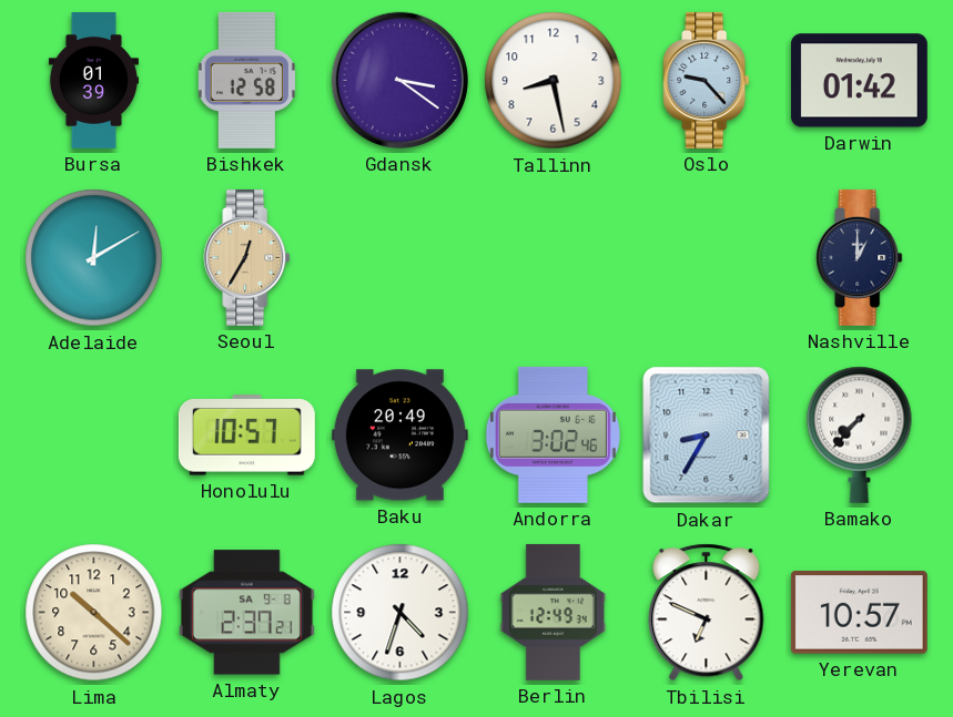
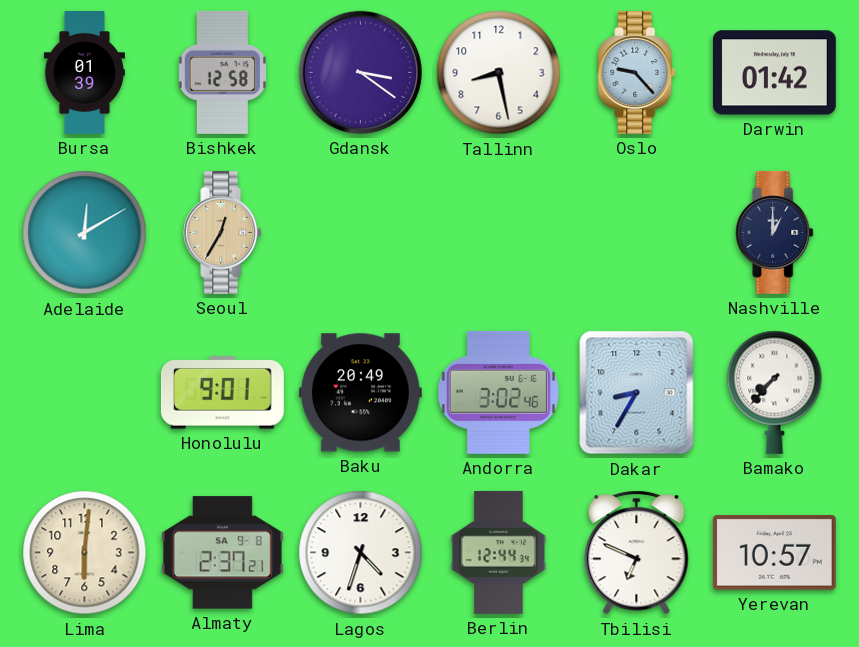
Honolulu: 10:57 -> 9:01
Lima: 10:22 -> 6:01
Berlin: 12:49 -> 12:44
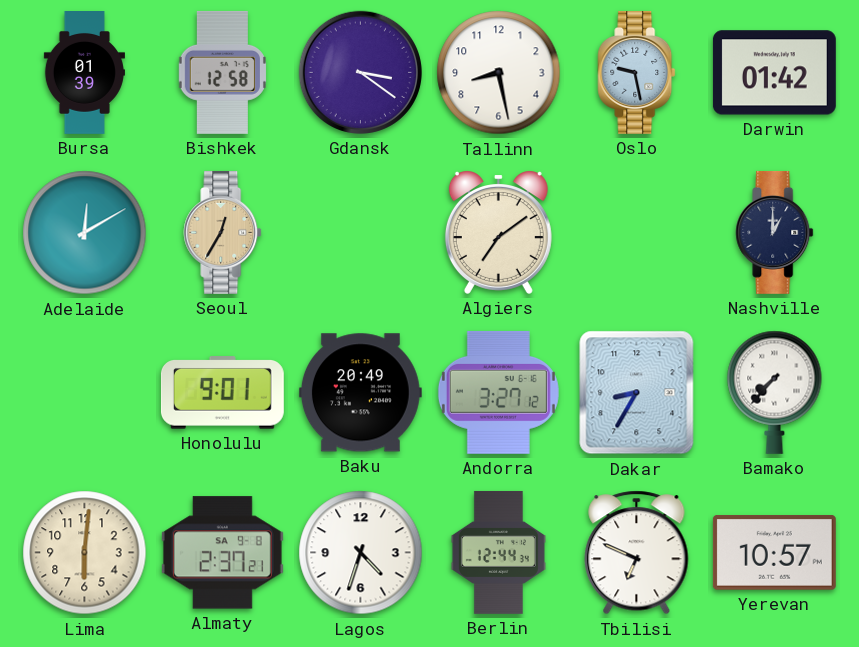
Oslo: 9:23 -> 9:28
Algiers: none -> 7:09
Andorra: 3:02 -> 3:27
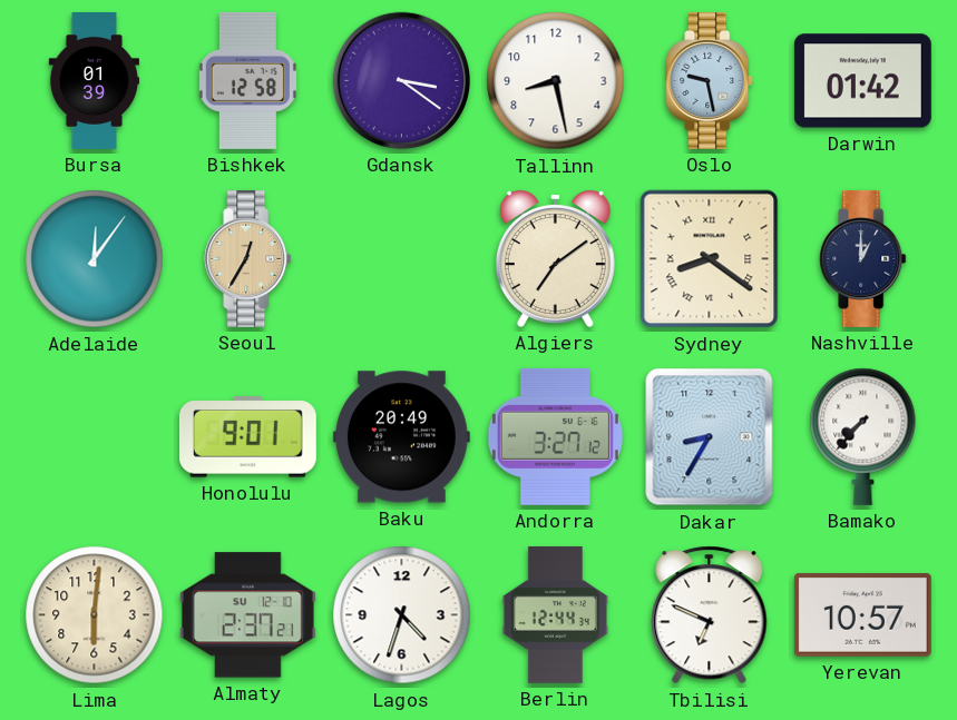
Adelaide: 12:10 -> 12:06
Sydney: none -> 8:21
Almaty date: SA 9-8 -> SU 12-10
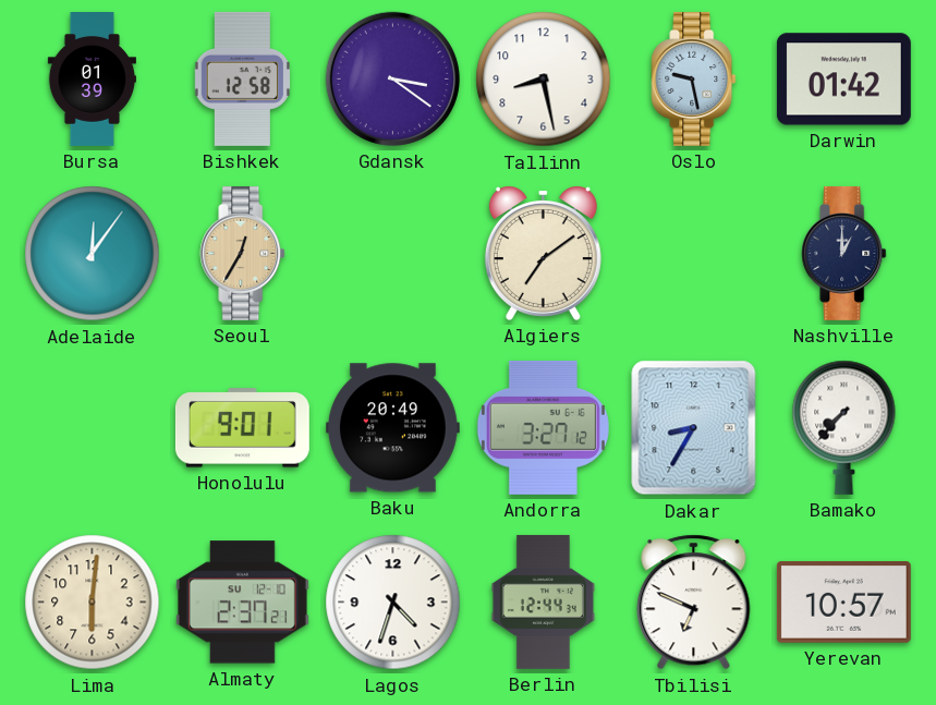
Sydney: 8:21 -> none
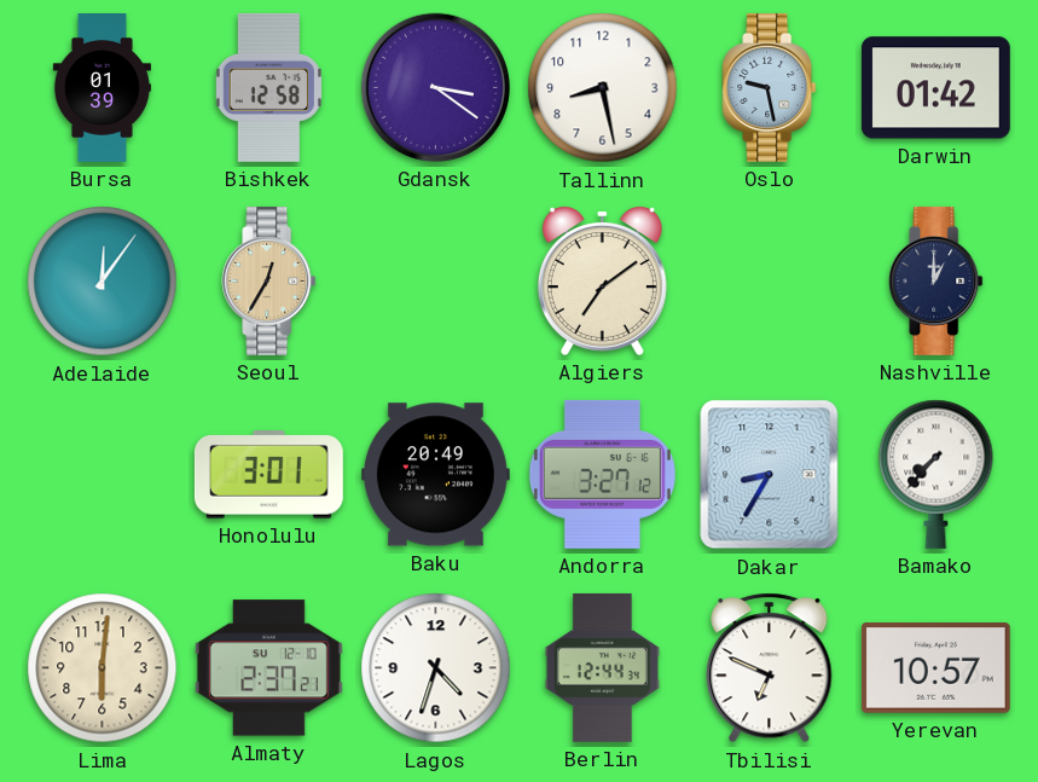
Honolulu: 9:01 -> 3:01
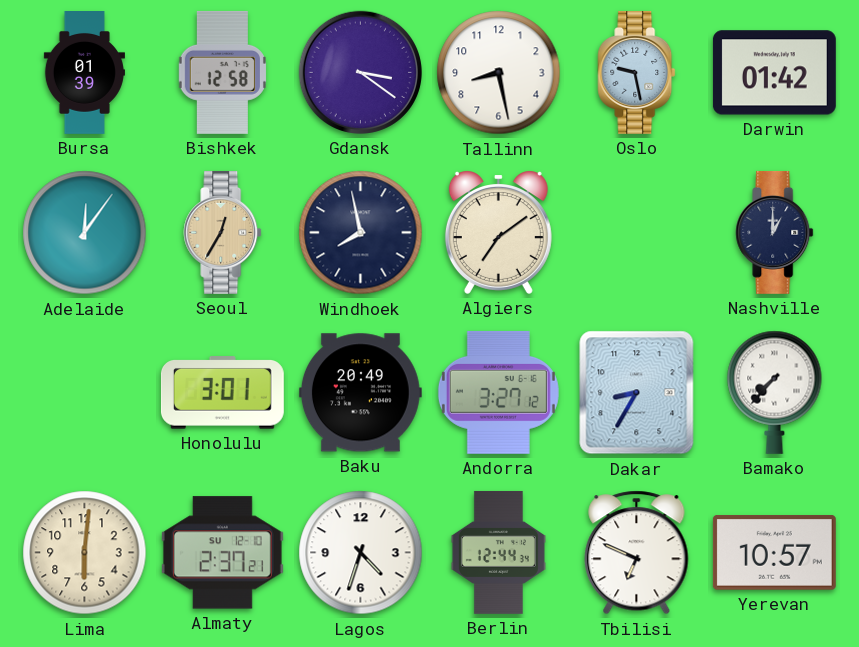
Windhoek: none -> 7:58
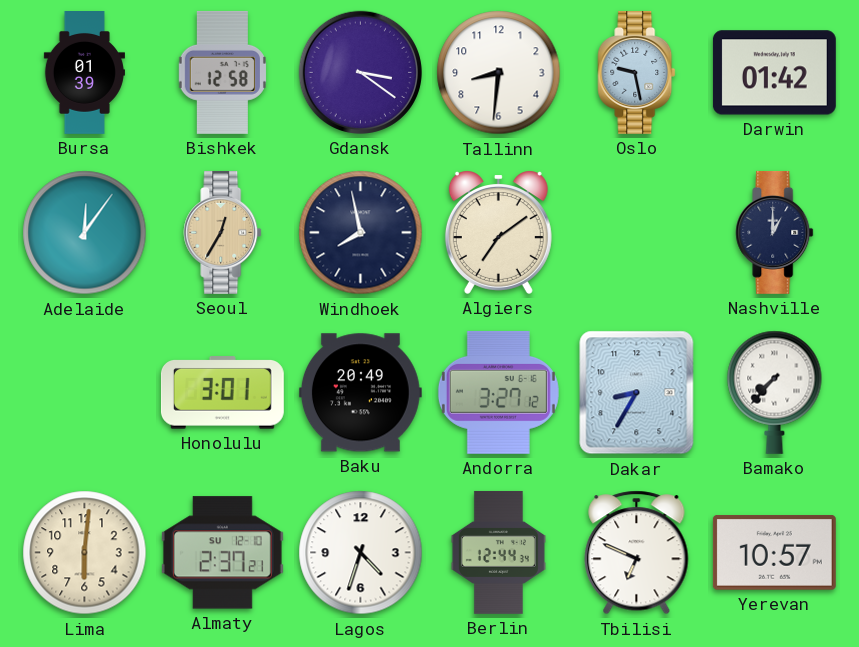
Tallinn: 8:28 -> 8:31
